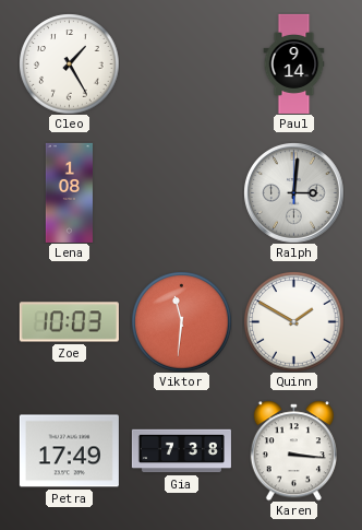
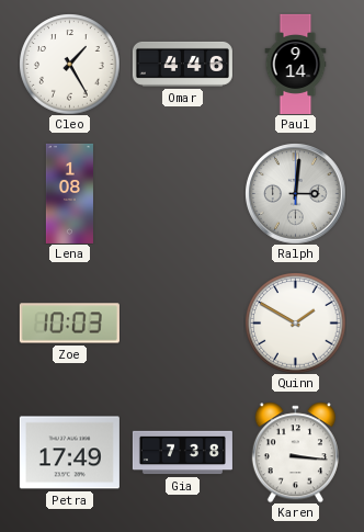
Omar: none -> 4:46
Viktor: 11:31 -> none
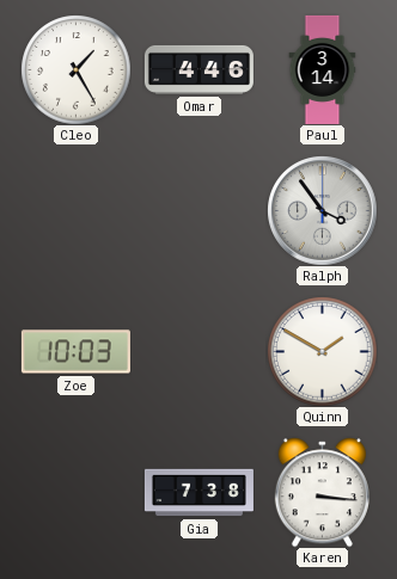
Paul: 9:14 -> 3:14
Lena: 1:08 -> none
Ralph: 3:01 -> 3:54
Petra: 17:49 -> none
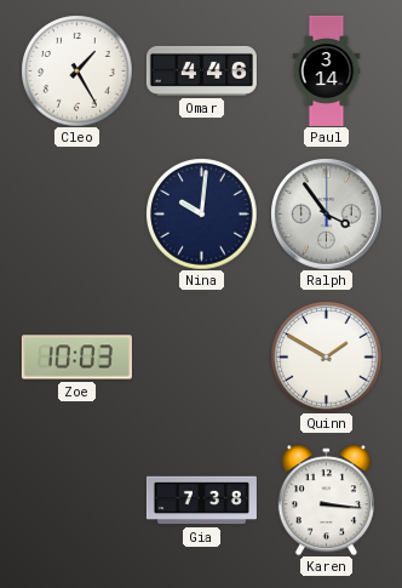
Nina: none -> 10:01
